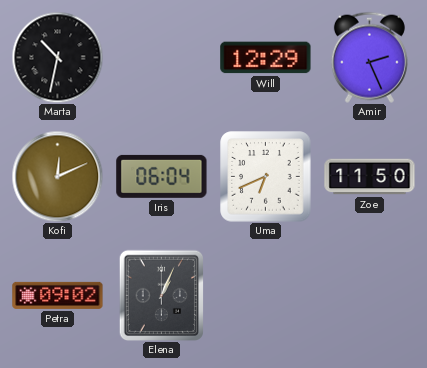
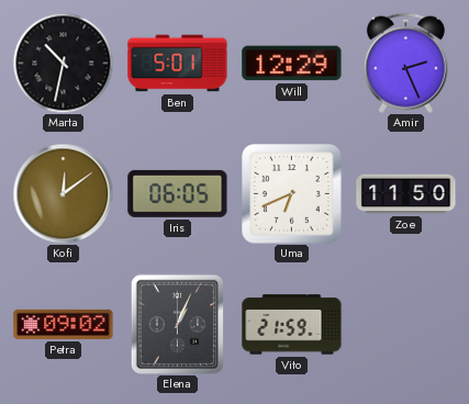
Ben: none -> 5:01
Kofi: 12:11 -> 12:09
Iris: 06:04 -> 06:05
Vito: none -> 21:59
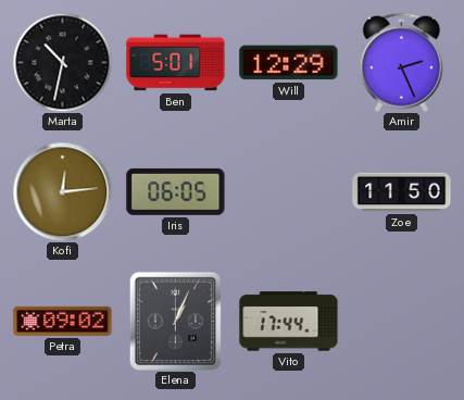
Kofi: 12:09 -> 12:14
Uma: 6:41 -> none
Vito: 21:59 -> 17:44
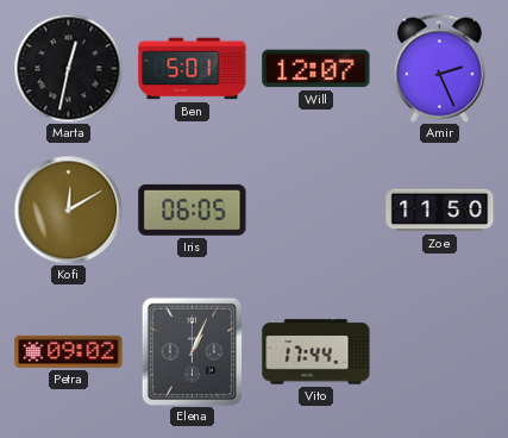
Marta: 10:32 -> 12:32
Will: 12:29 -> 12:07
Kofi: 12:14 -> 12:10
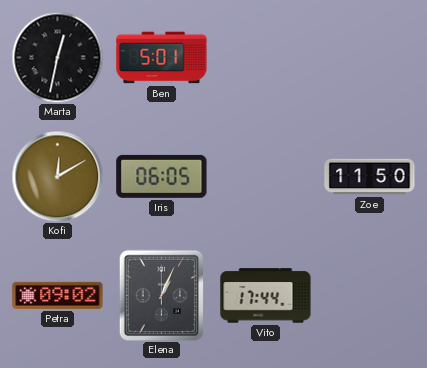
Will: 12:07 -> none
Amir: 2:26 -> none
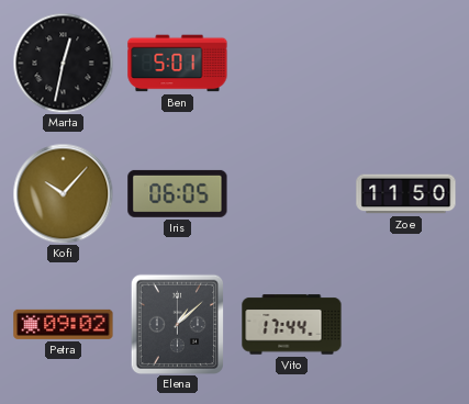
Kofi: 12:10 -> 10:07
Elena: 1:04 -> 1:08
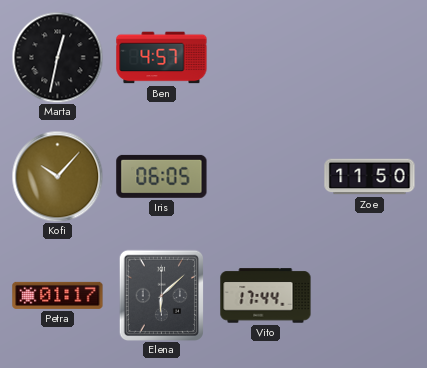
Ben: 5:01 -> 4:57
Petra: 09:02 -> 01:17
Elena: 1:08 -> 6:08
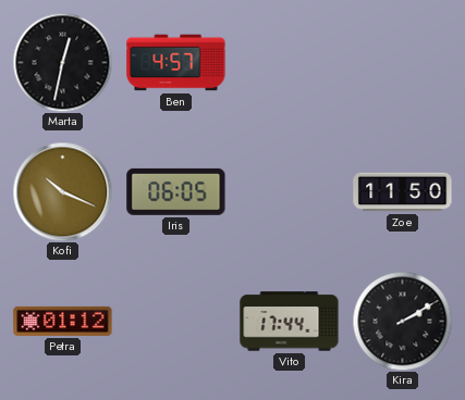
Kofi: 10:07 -> 10:19
Petra: 01:17 -> 01:12
Elena: 6:08 -> none
Kira: none -> 2:10
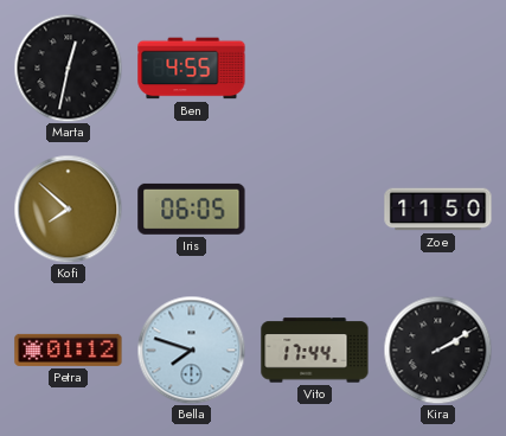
Ben: 4:57 -> 4:55
Kofi: 10:19 -> 7:52
Bella: none -> 7:48
